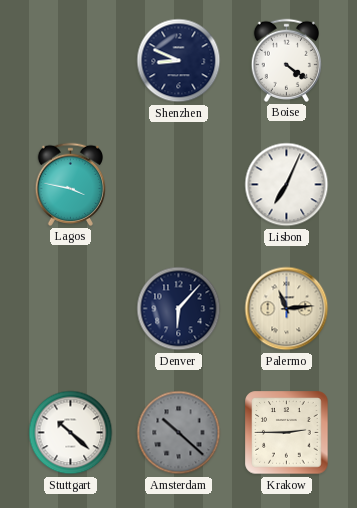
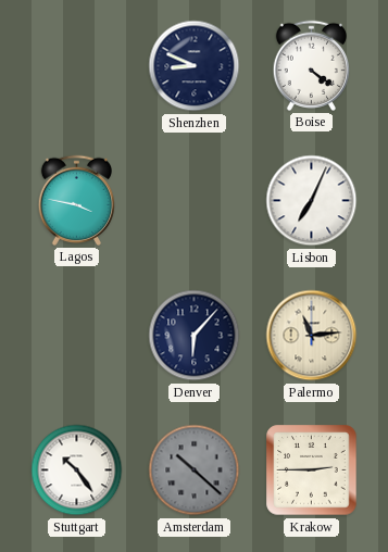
Stuttgart: 10:22 -> 10:24
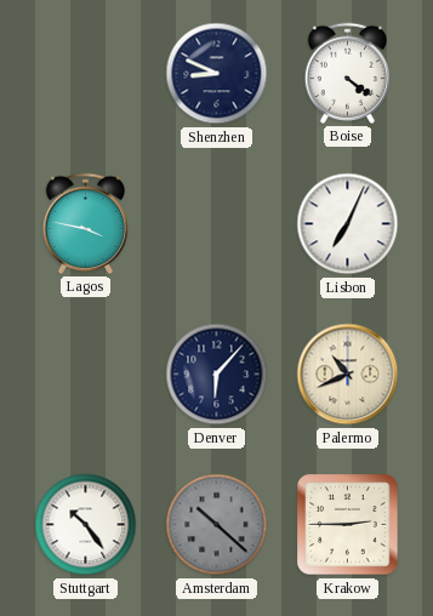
Palermo: 11:14 -> 10:41
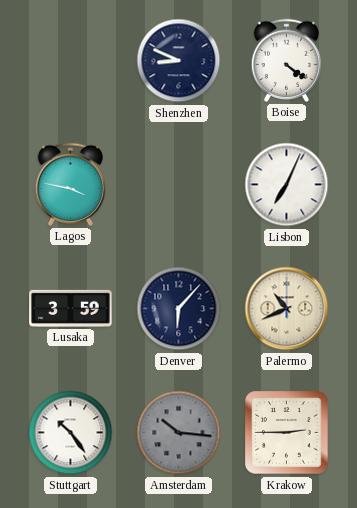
Lusaka: none -> 3:59
Amsterdam: 10:22 -> 10:16
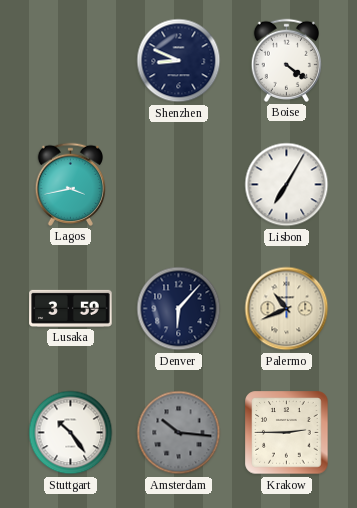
Lagos: 3:47 -> 3:43
Lisbon: 7:04 -> 7:05
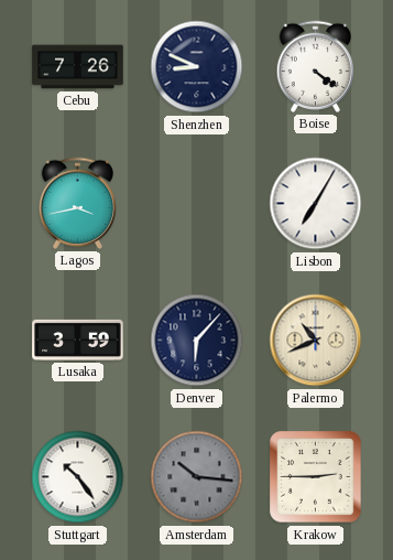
Cebu: none -> 7:26
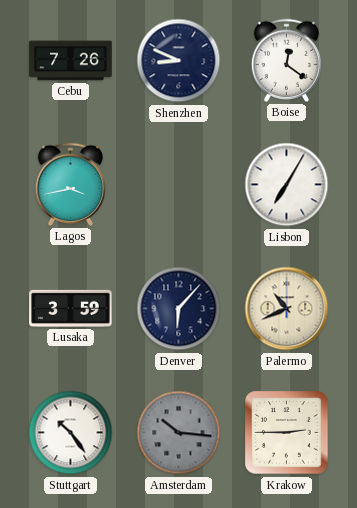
Boise: 4:21 -> 12:21
